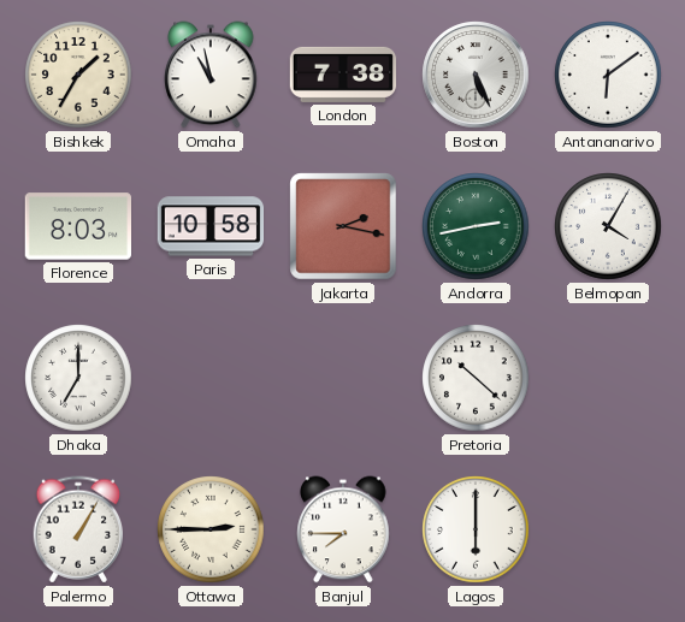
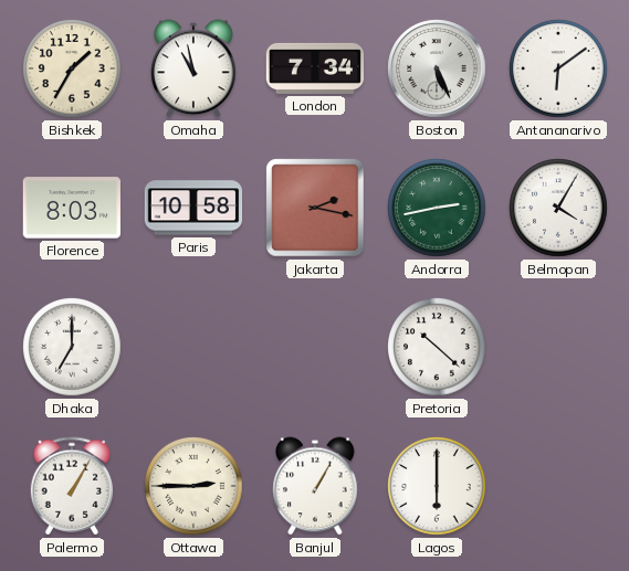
London: 7:38 -> 7:34
Banjul: 7:45 -> 1:05
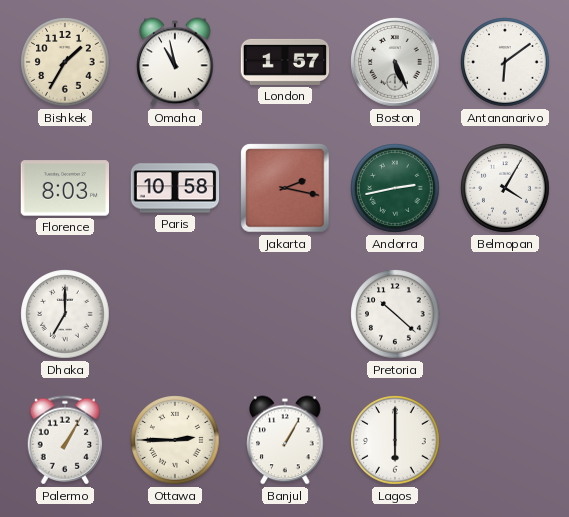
London: 7:34 -> 1:57
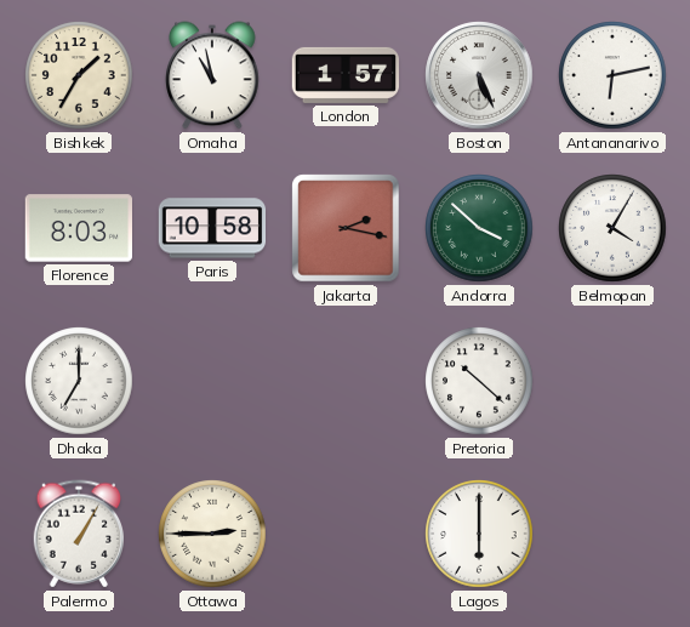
Antananarivo: 6:09 -> 6:13
Andorra: 2:43 -> 3:52
Banjul: 1:05 -> none
